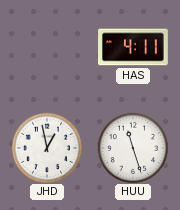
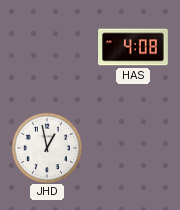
HAS: 4:11 -> 4:08
HUU: 11:27 -> none
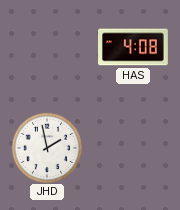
JHD: 12:58 -> 1:58
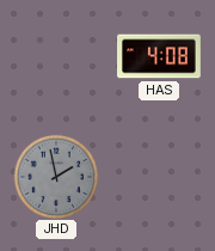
JHD dial: white -> grey
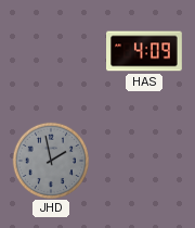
HAS: 4:08 -> 4:09
